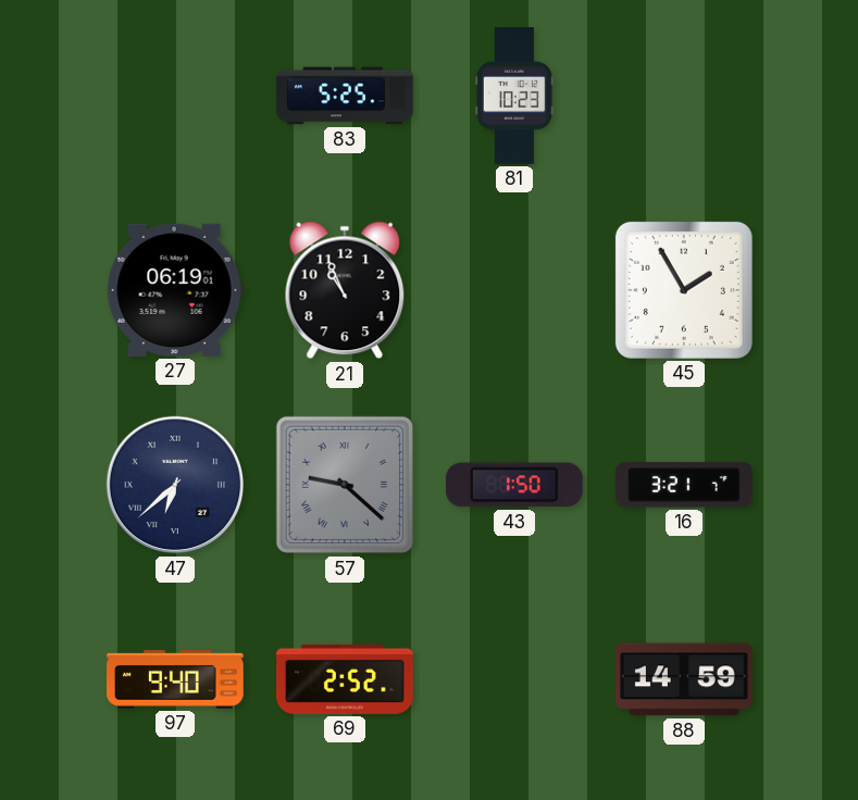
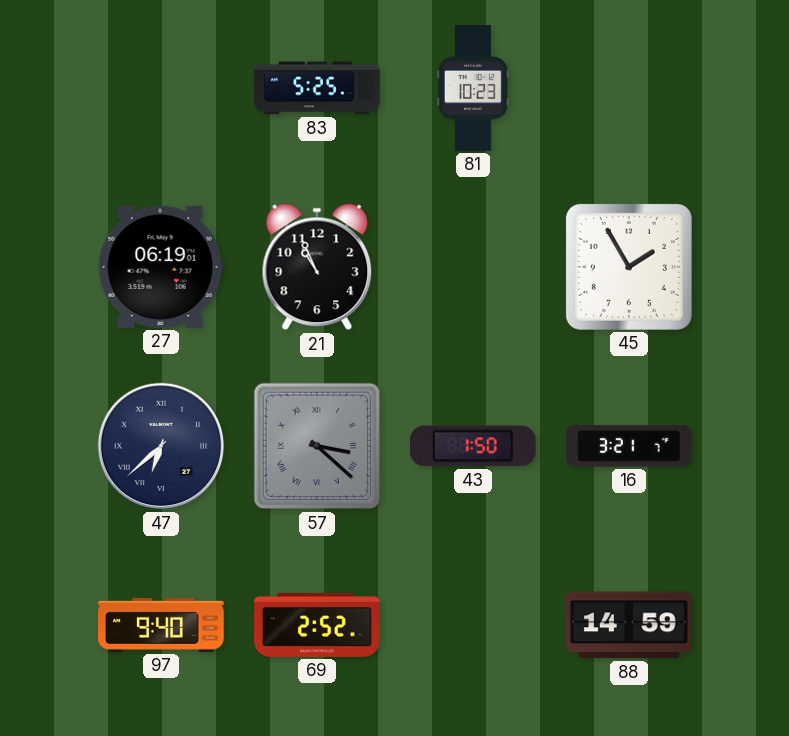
57: 9:22 -> 3:22
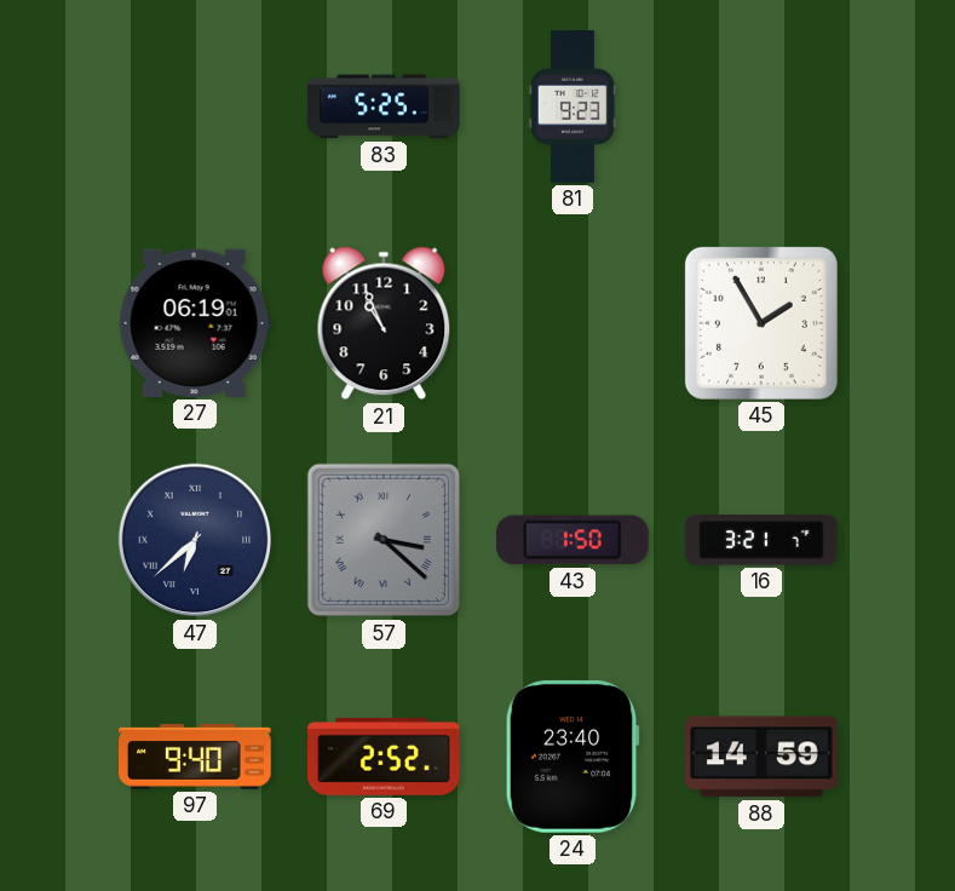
81: 10:23 -> 9:23
24: none -> 23:40
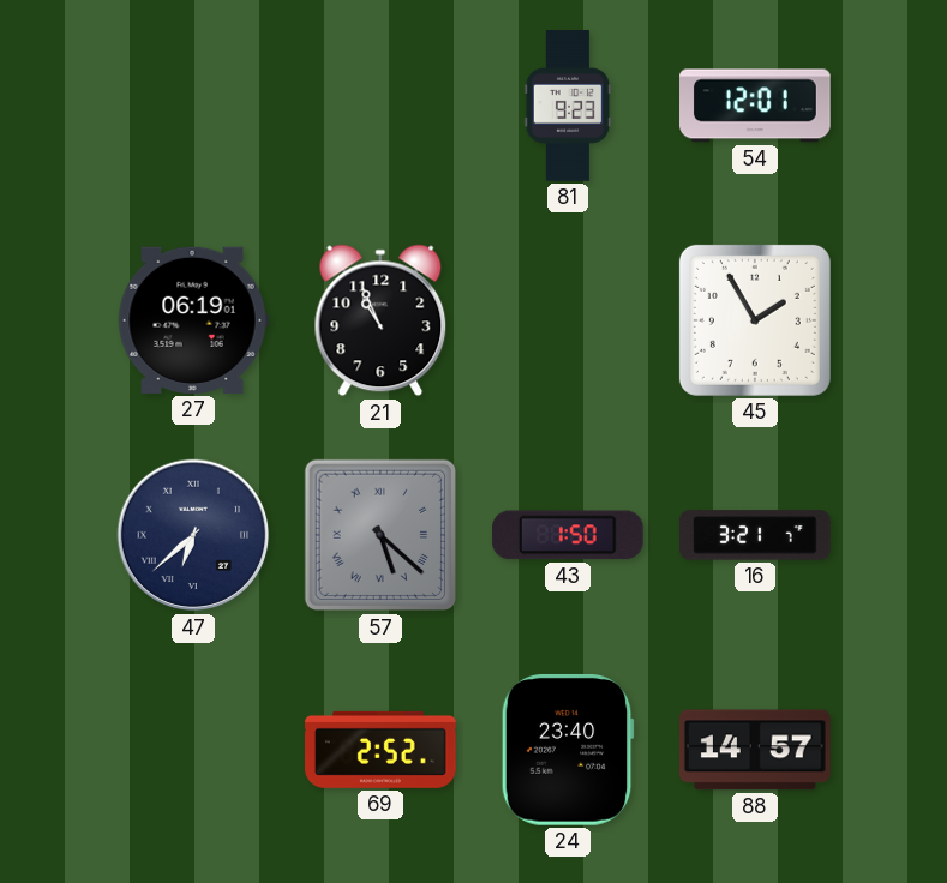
83: 5:25 -> none
54: none -> 12:01
57: 3:22 -> 5:22
97: 9:40 -> none
88: 14:59 -> 14:57
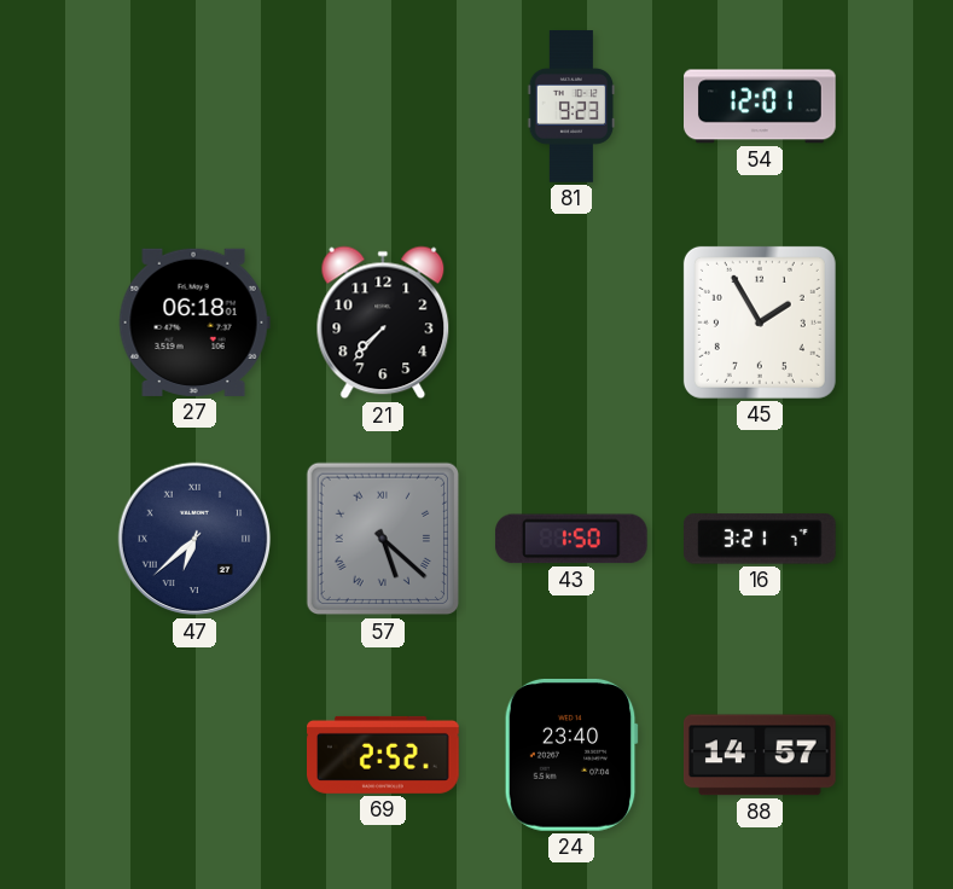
27: 06:19 -> 06:18
21: 10:56 -> 7:37
